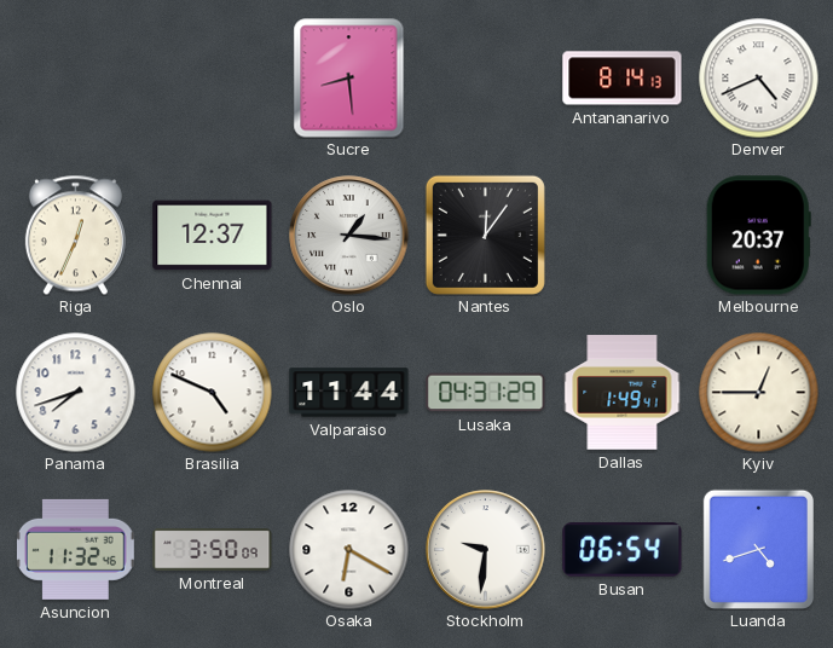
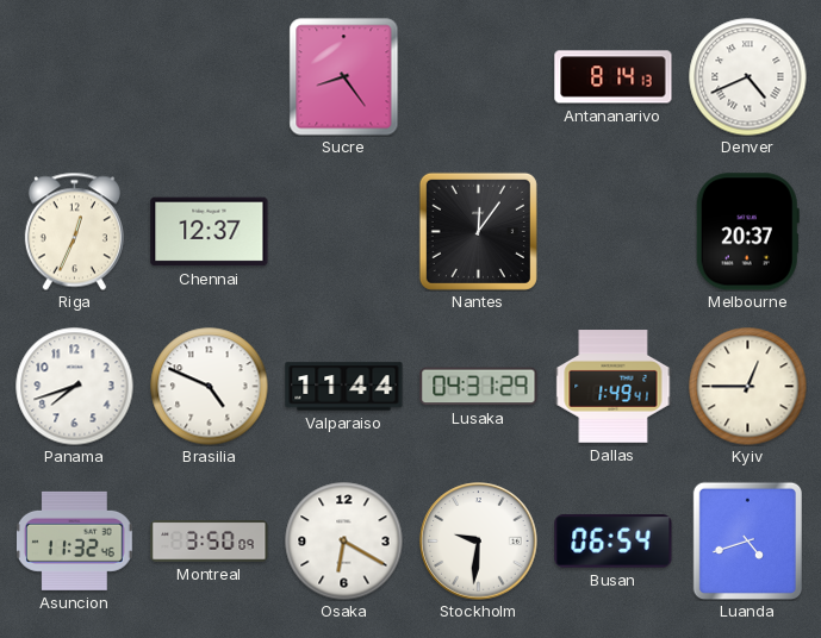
Sucre: 8:29 -> 8:24
Oslo: 1:16 -> none
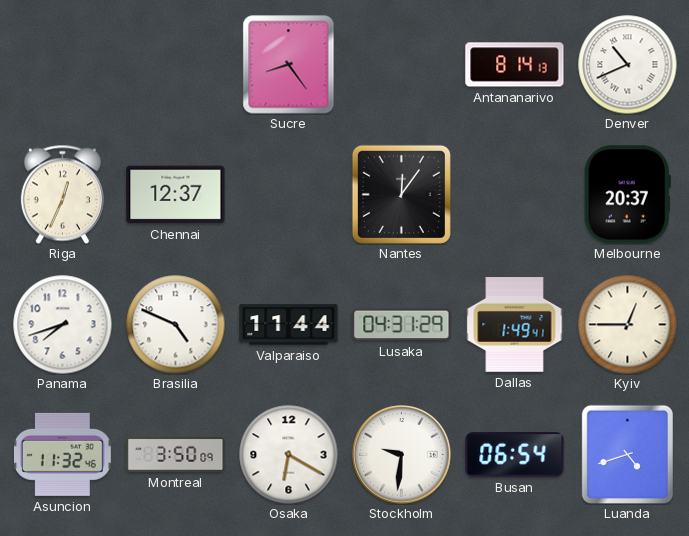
Denver: 4:41 -> 10:41
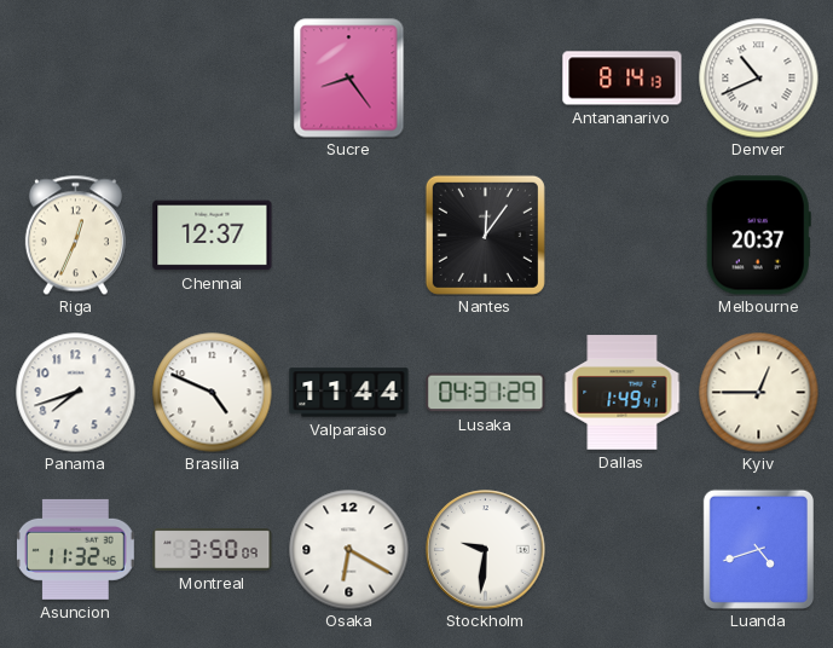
Busan: 06:54 -> none
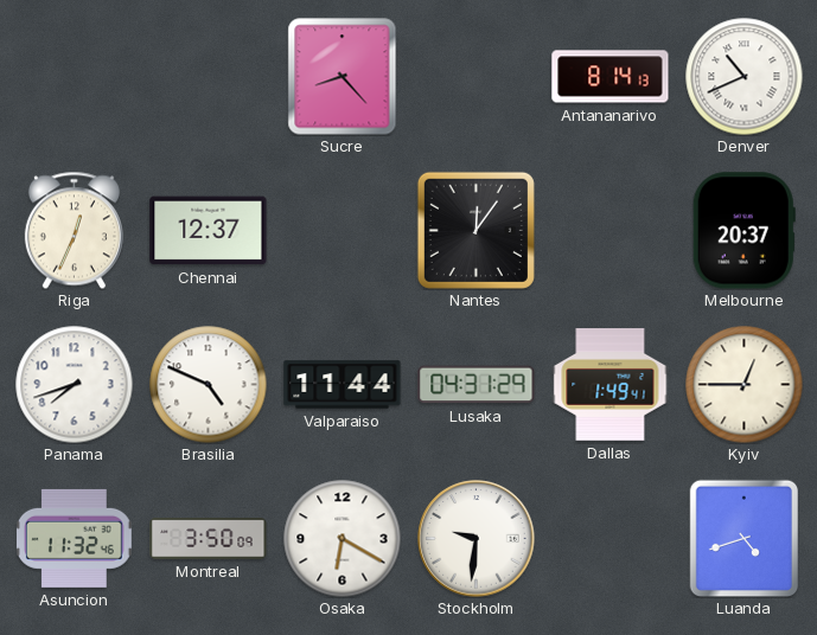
Sucre: 8:24 -> 8:23
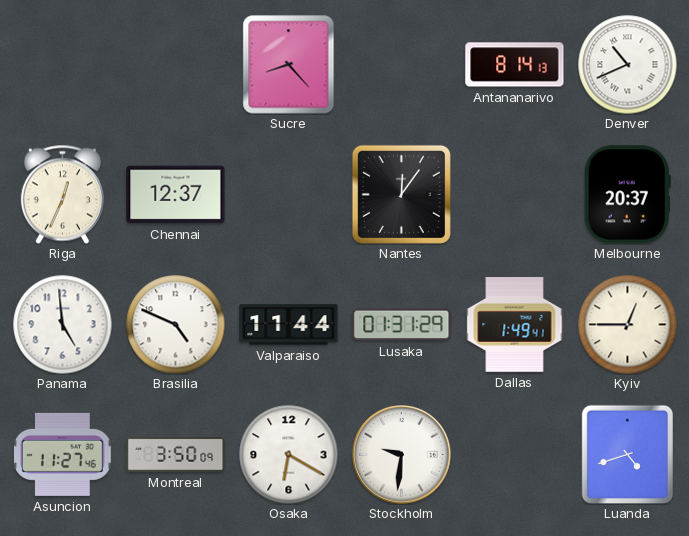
Panama: 7:42 -> 4:59
Lusaka: 04:31 -> 01:31
Asuncion: 11:32 -> 11:27
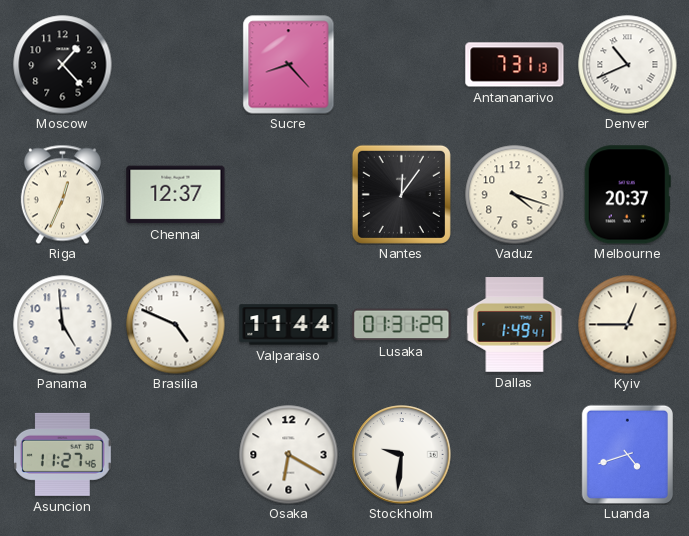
Moscow: none -> 1:23
Antananarivo: 8:14 -> 7:31
Vaduz: none -> 4:18
Montreal: 3:50 -> none
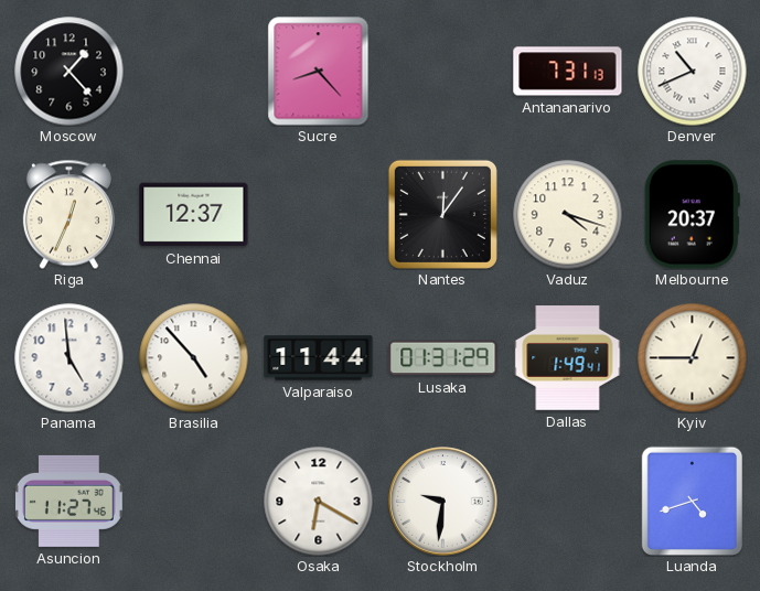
Brasilia: 4:49 -> 4:53
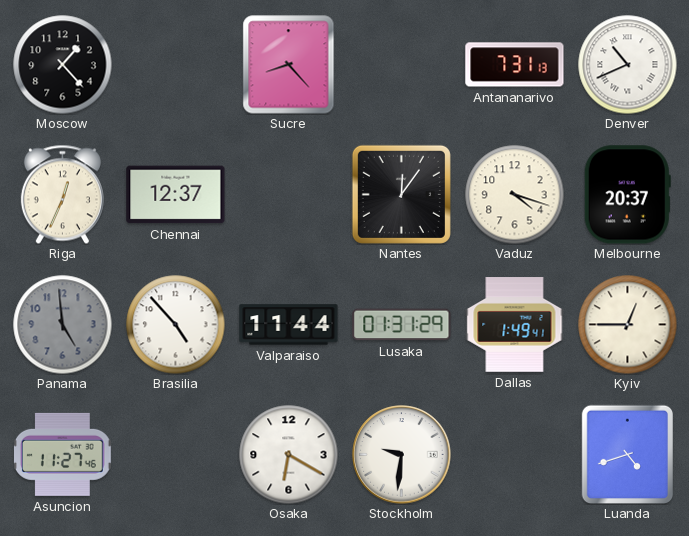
Panama dial: white -> grey
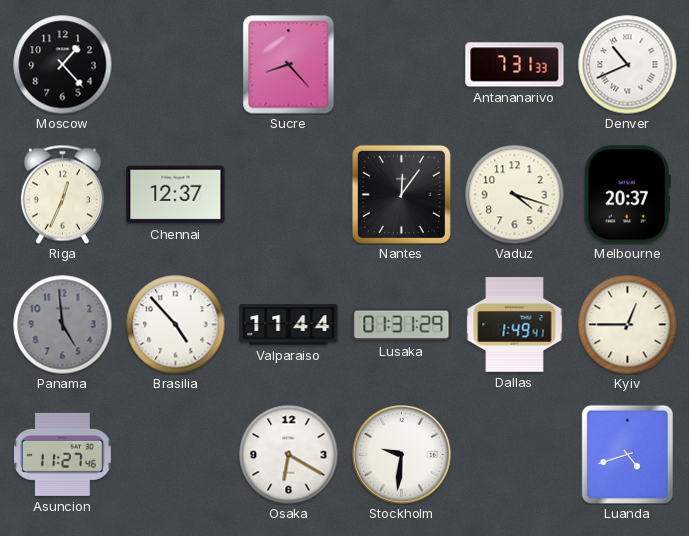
Antananarivo: 7:31:13 -> 7:31:33
